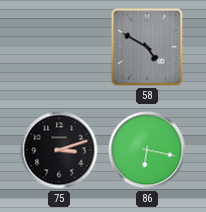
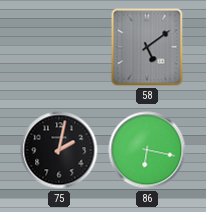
58: 4:50 -> 5:09
75: 3:12 -> 2:02
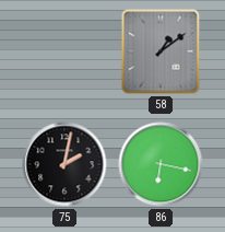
58: 5:09 -> 1:09
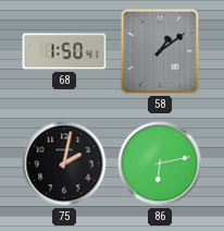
68: none -> 1:50
86: 6:17 -> 6:13
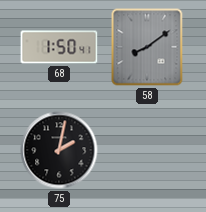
58: 1:09 -> 8:09
86: 6:13 -> none
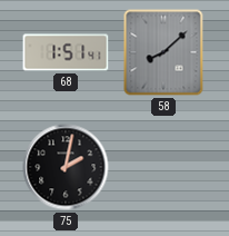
68: 1:50 -> 1:51
58: 8:09 -> 8:08
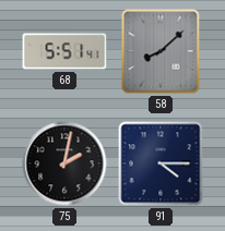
68: 1:51 -> 5:51
91: none -> 4:15
